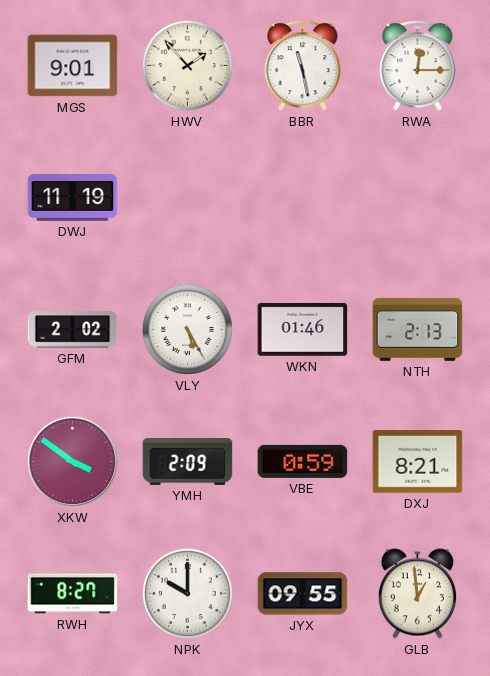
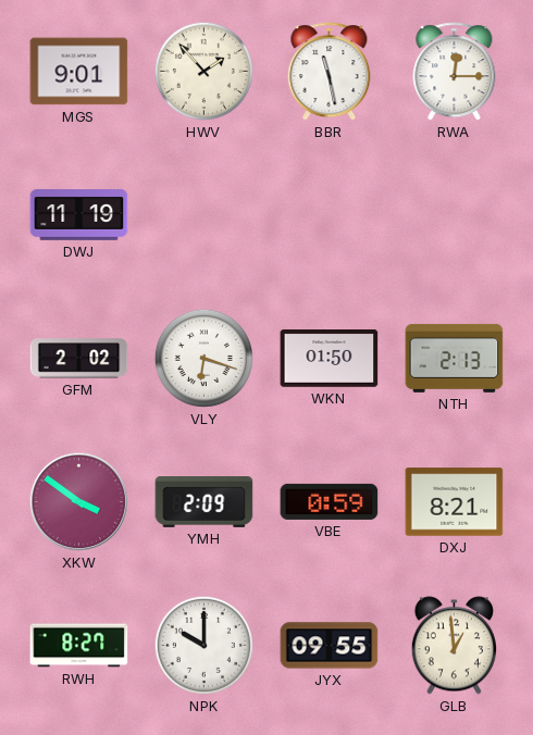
VLY: 5:25 -> 6:18
WKN: 01:46 -> 01:50
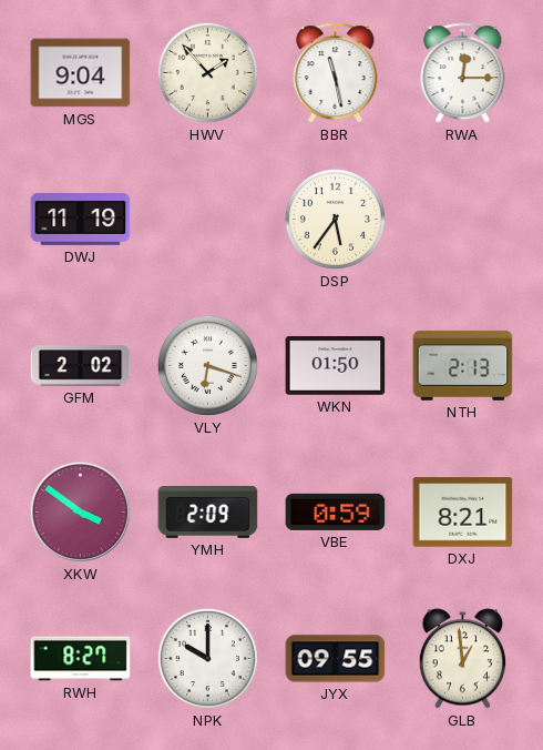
MGS: 9:01 -> 9:04
DSP: none -> 5:36
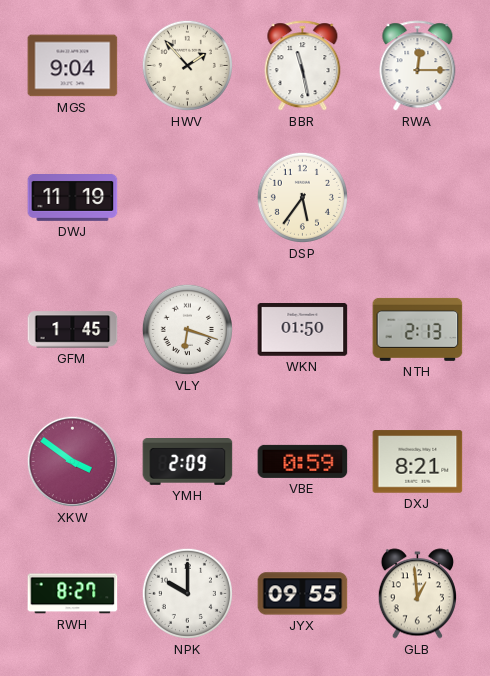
GFM: 2:02 -> 1:45
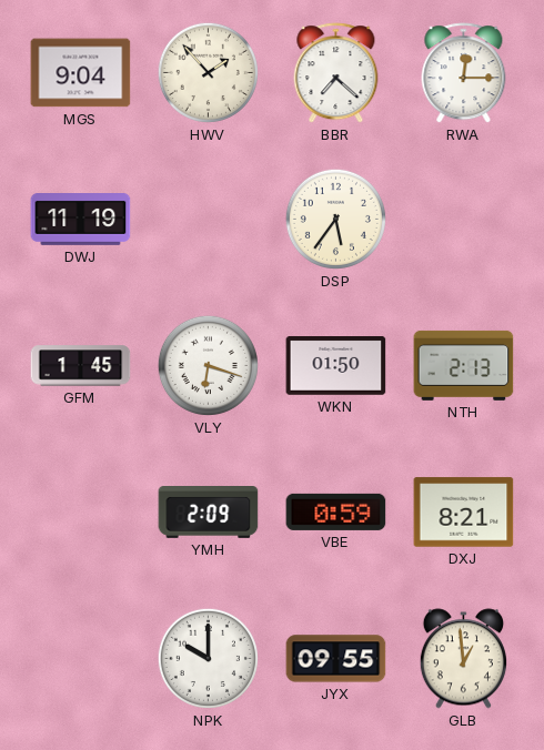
BBR: 11:28 -> 7:22
XKW: 3:51 -> none
RWH: 8:27 -> none
